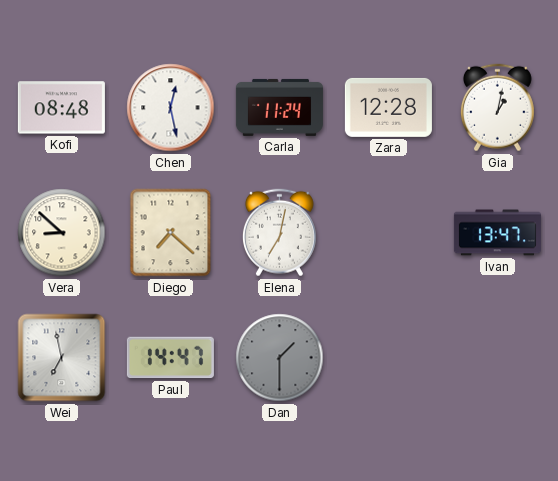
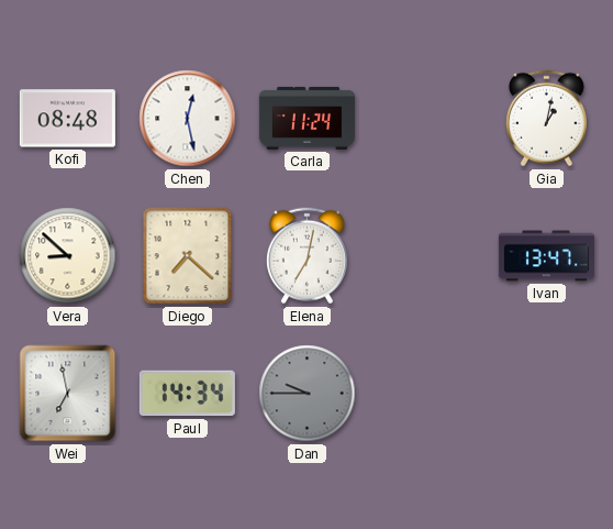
Zara: 12:28 -> none
Paul: 14:47 -> 14:34
Dan: 1:30 -> 9:45
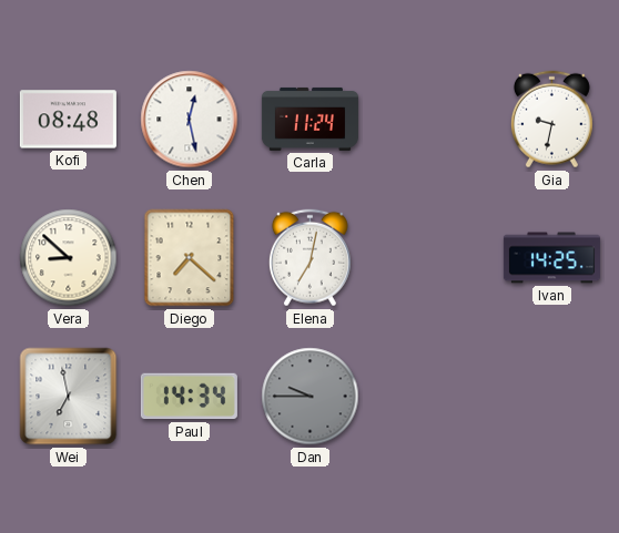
Gia: 1:02 -> 9:32
Ivan: 13:47 -> 14:25
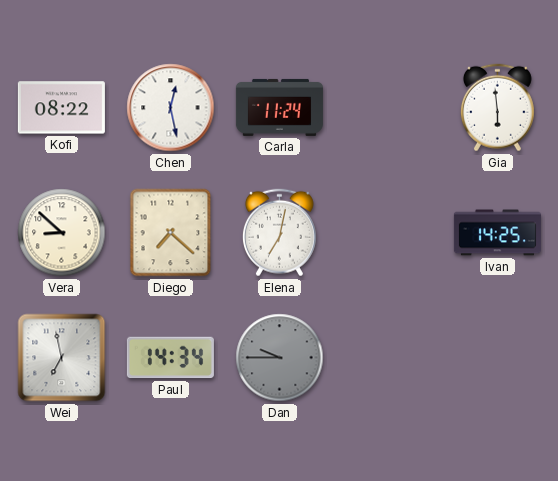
Kofi: 08:48 -> 08:22
Gia: 9:32 -> 5:59
